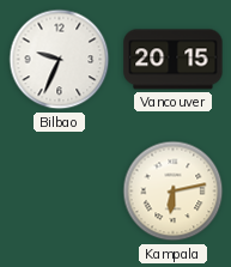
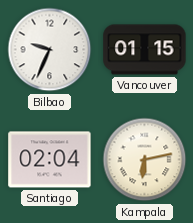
Vancouver: 20:15 -> 01:15
Santiago: none -> 02:04
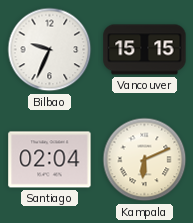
Vancouver: 01:15 -> 15:15
Kampala: 6:13 -> 6:11
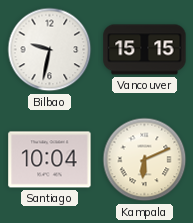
Bilbao: 9:34 -> 9:32
Santiago: 02:04 -> 10:04
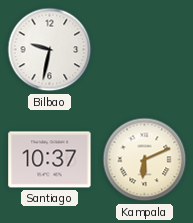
Vancouver: 15:15 -> none
Santiago: 10:04 -> 10:37
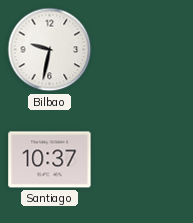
Kampala: 6:11 -> none
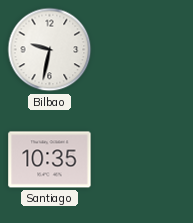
Santiago: 10:37 -> 10:35
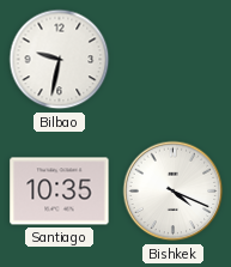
Bishkek: none -> 4:19
